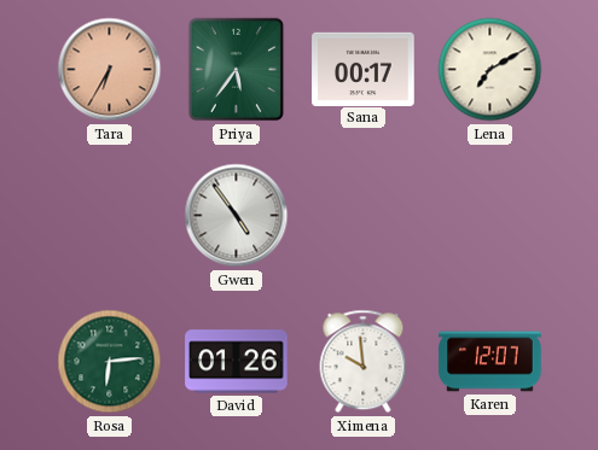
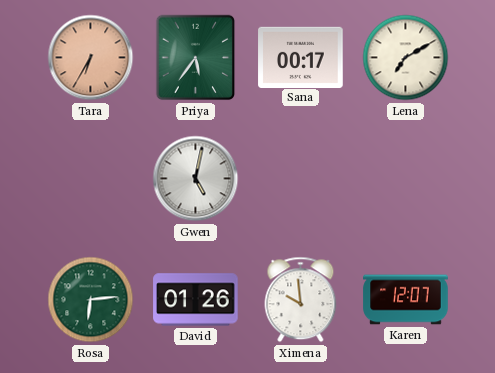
Gwen: 4:54 -> 5:02
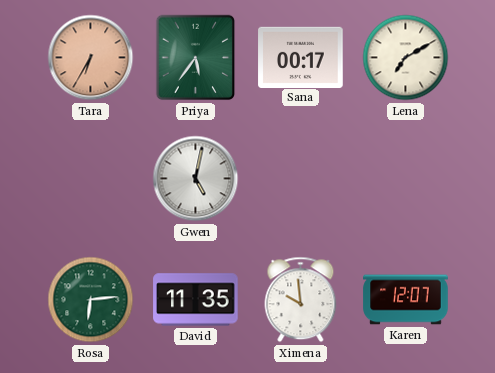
David: 01:26 -> 11:35
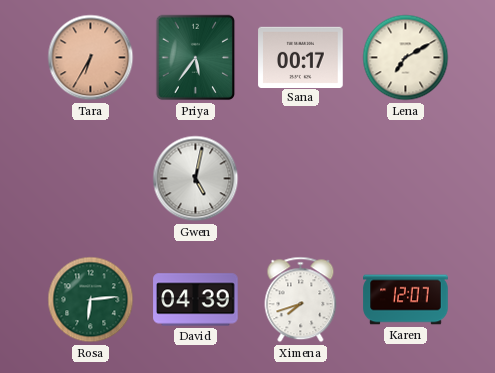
David: 11:35 -> 04:39
Ximena: 9:59 -> 7:42
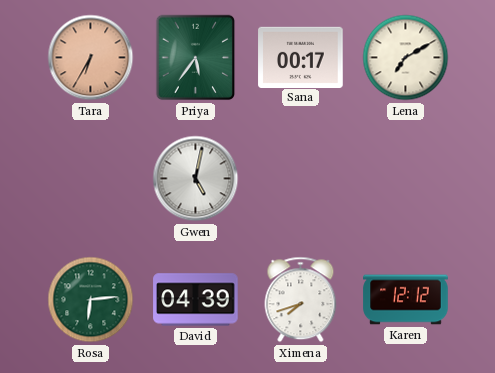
Karen: 12:07 -> 12:12
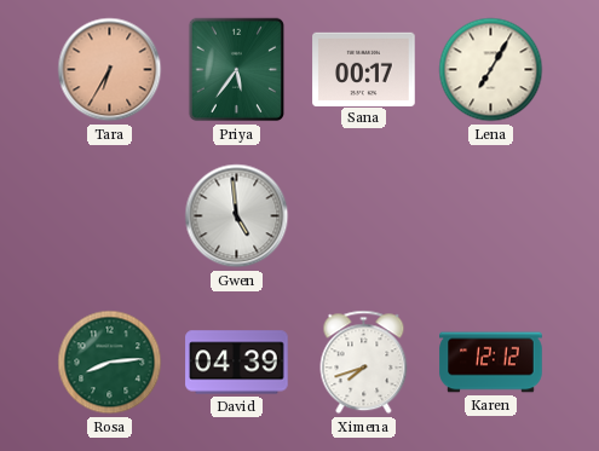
Lena: 7:10 -> 7:05
Gwen: 5:02 -> 4:59
Rosa: 6:14 -> 8:14
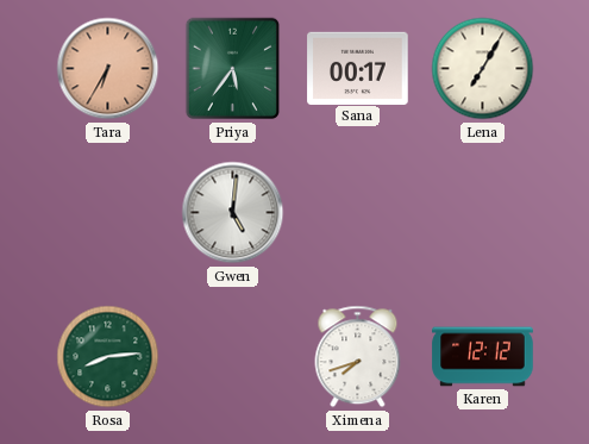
Gwen: 4:59 -> 5:01
David: 04:39 -> none
